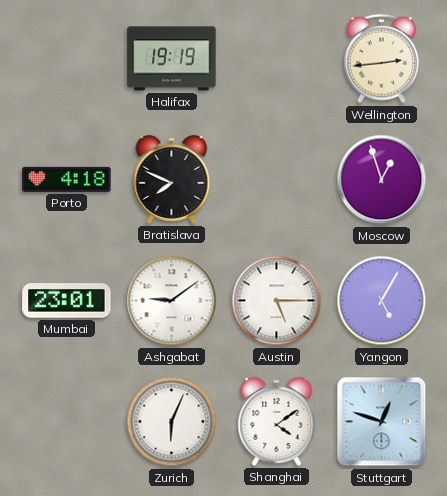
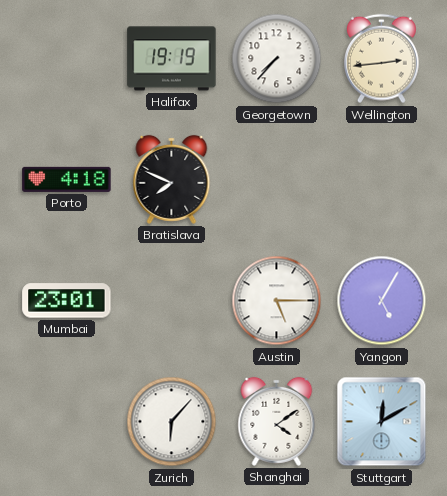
Georgetown: none -> 7:37
Moscow: 12:57 -> none
Ashgabat: 9:09 -> none
Zurich: 6:04 -> 6:07
Stuttgart: 12:48 -> 12:10
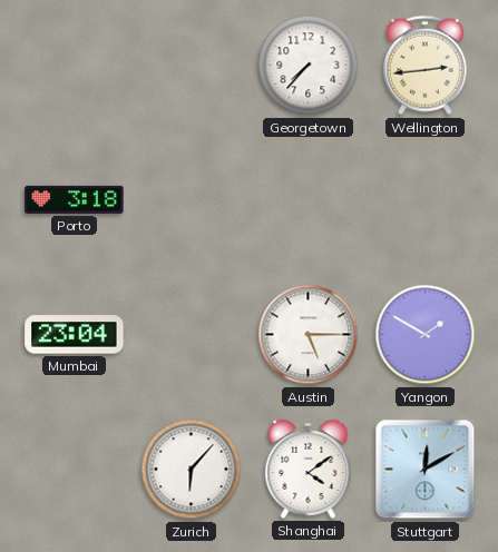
Halifax: 19:19 -> none
Porto: 4:18 -> 3:18
Bratislava: 7:49 -> none
Mumbai: 23:01 -> 23:04
Yangon: 5:05 -> 1:50
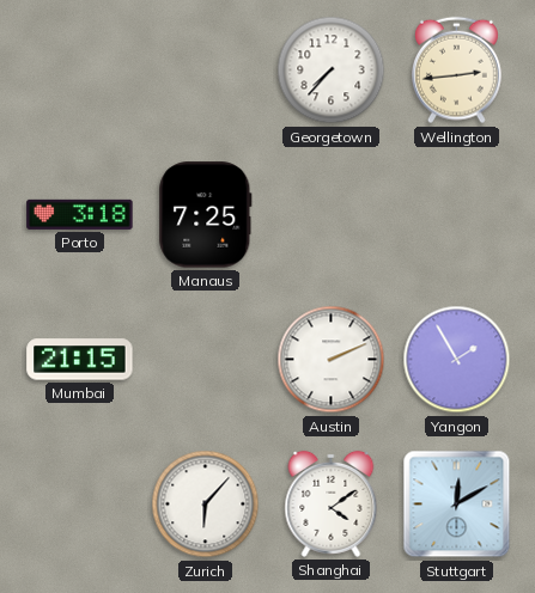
Manaus: none -> 7:25
Mumbai: 23:04 -> 21:15
Austin: 5:15 -> 2:11
Yangon: 1:50 -> 1:55
